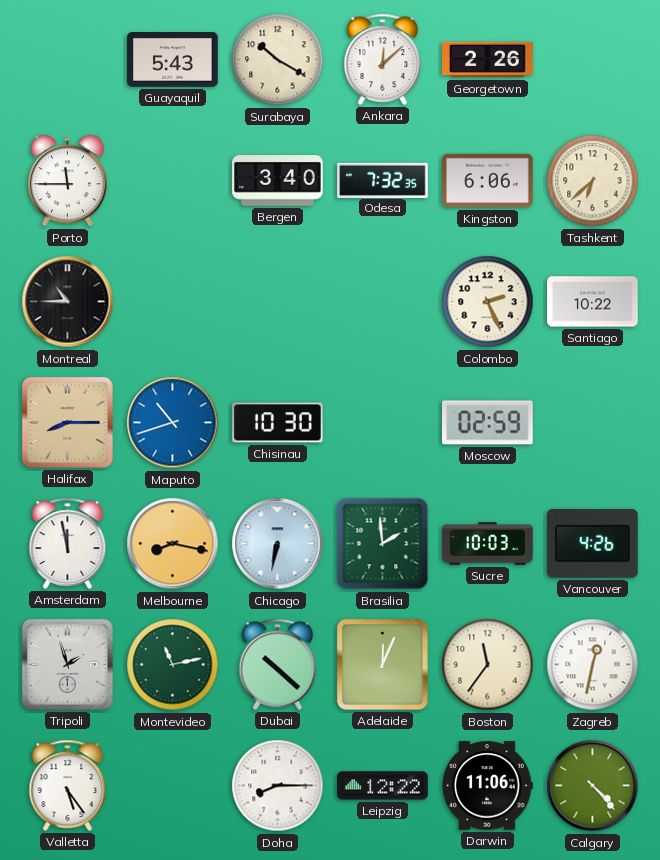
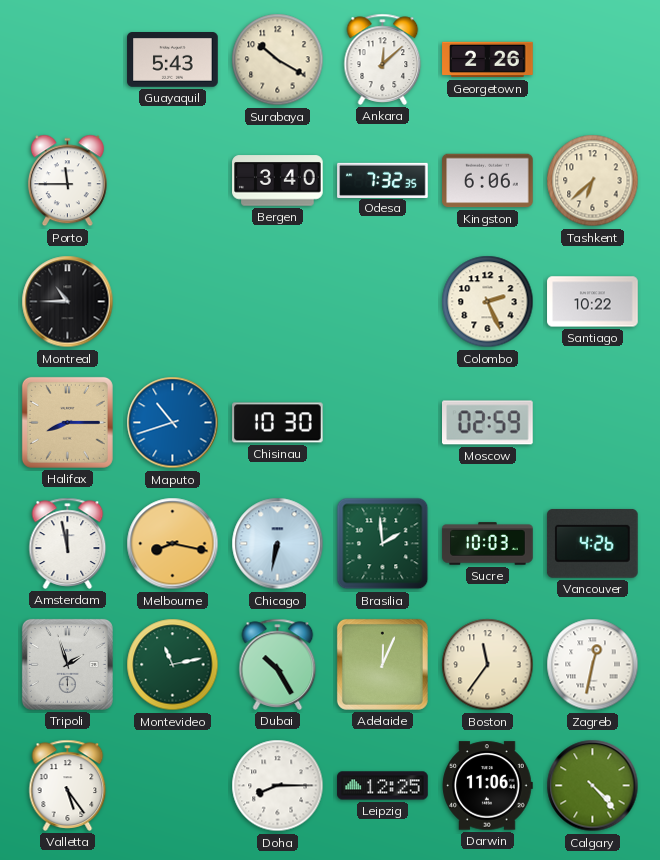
Dubai: 10:22 -> 10:25
Leipzig: 12:22 -> 12:25
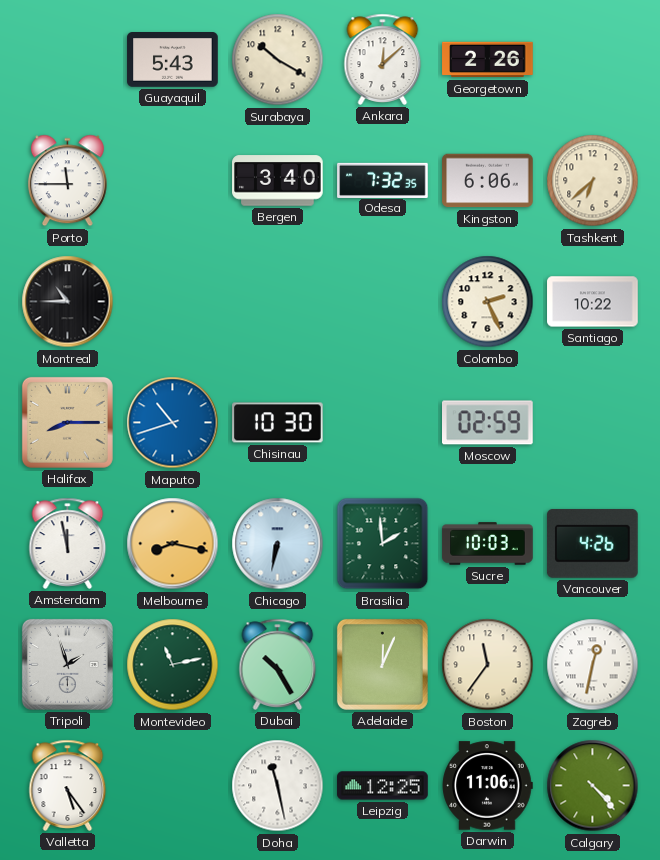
Doha: 8:15 -> 11:28
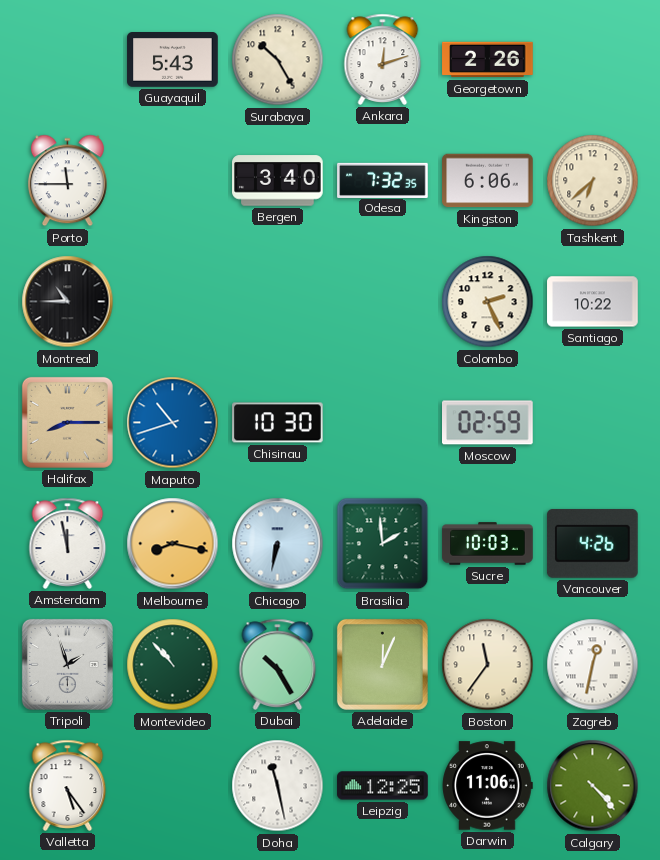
Surabaya: 10:20 -> 10:25
Ankara: 12:08 -> 12:12
Montevideo: 11:13 -> 10:53
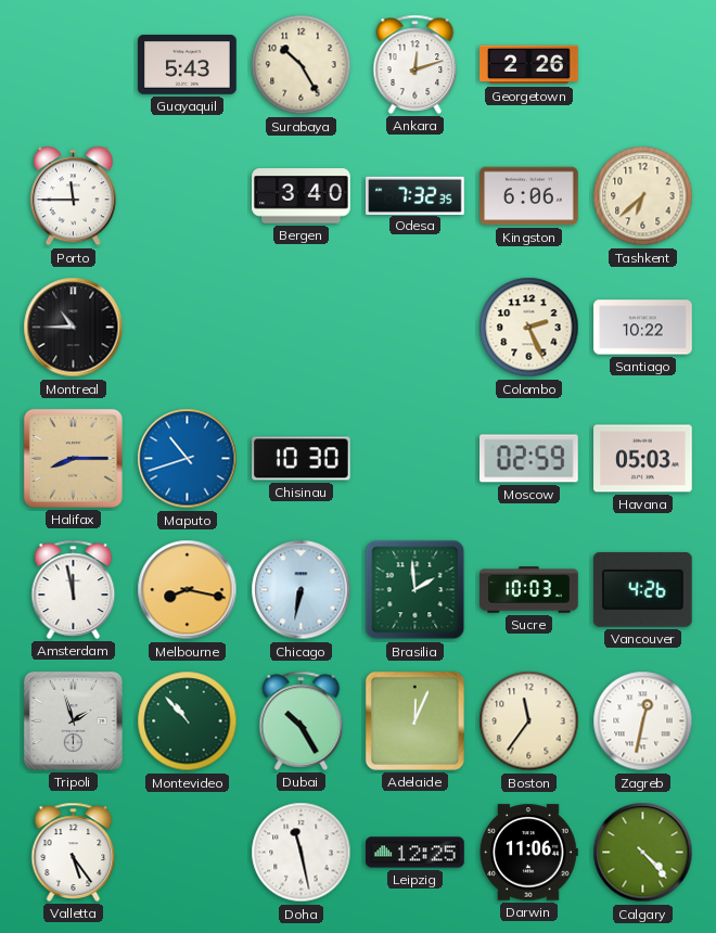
Havana: none -> 05:03
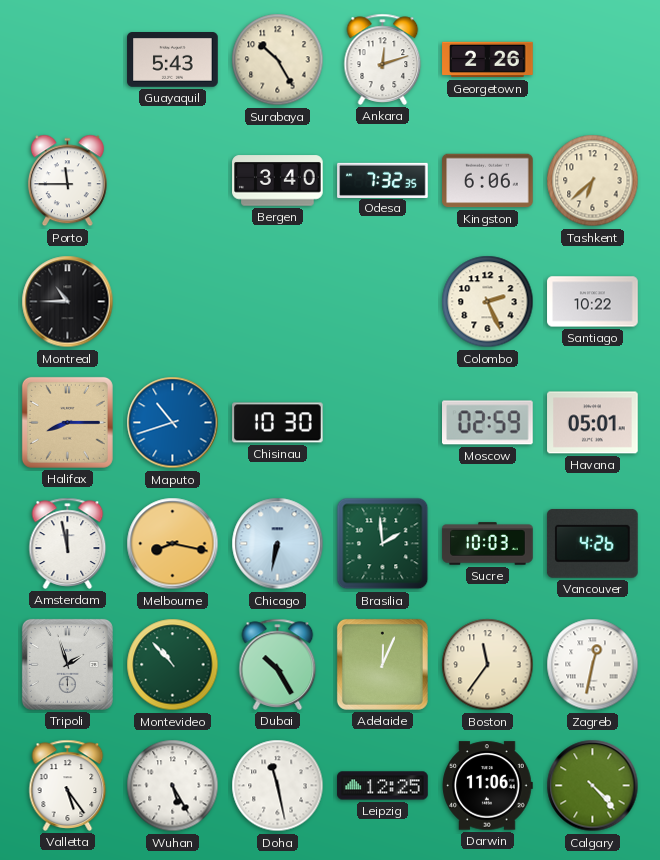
Havana: 05:03 -> 05:01
Wuhan: none -> 5:25
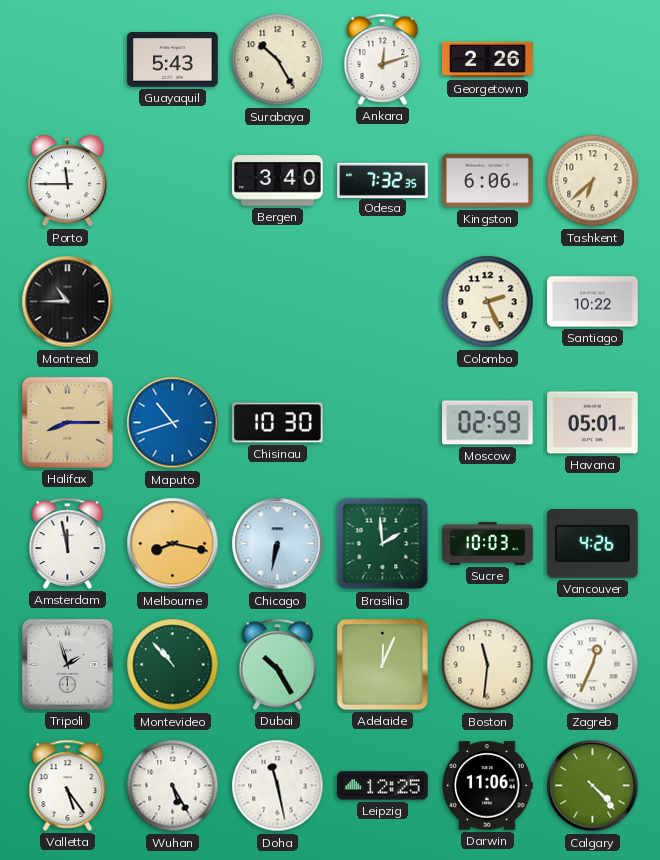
Boston: 11:36 -> 11:31
Zagreb: 12:32 -> 12:34
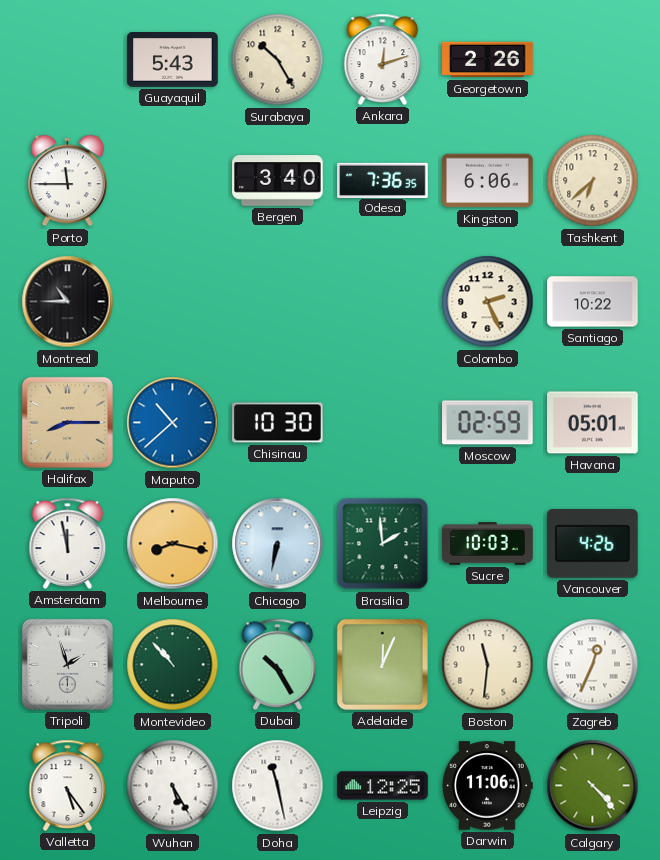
Odesa: 7:32 -> 7:36
Maputo: 10:42 -> 10:38
